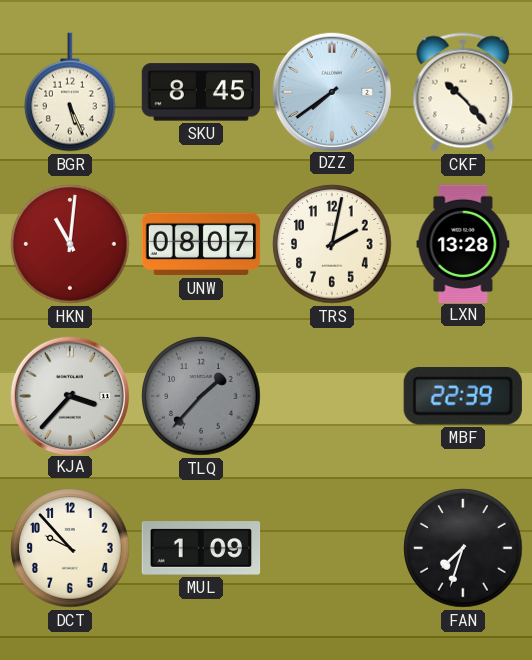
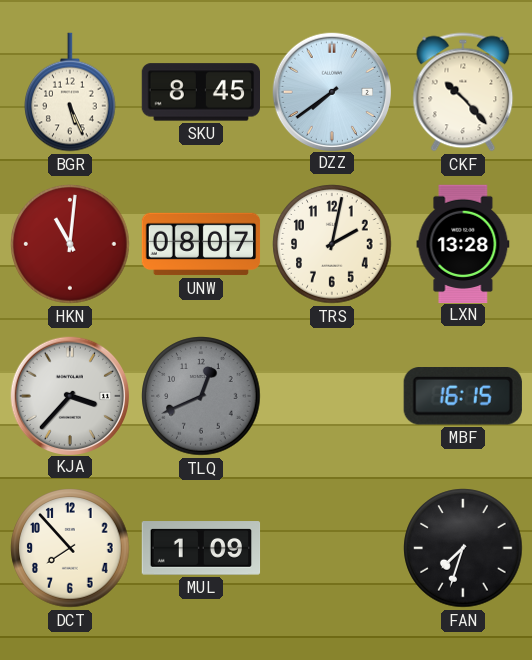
TLQ: 1:37 -> 12:41
MBF: 22:39 -> 16:15
DCT: 9:53 -> 7:53
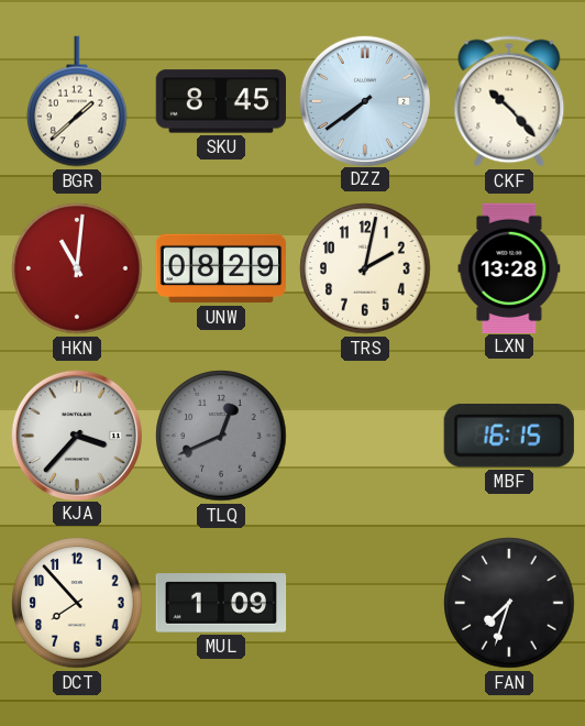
BGR: 5:26 -> 1:38
UNW: 08:07 -> 08:29
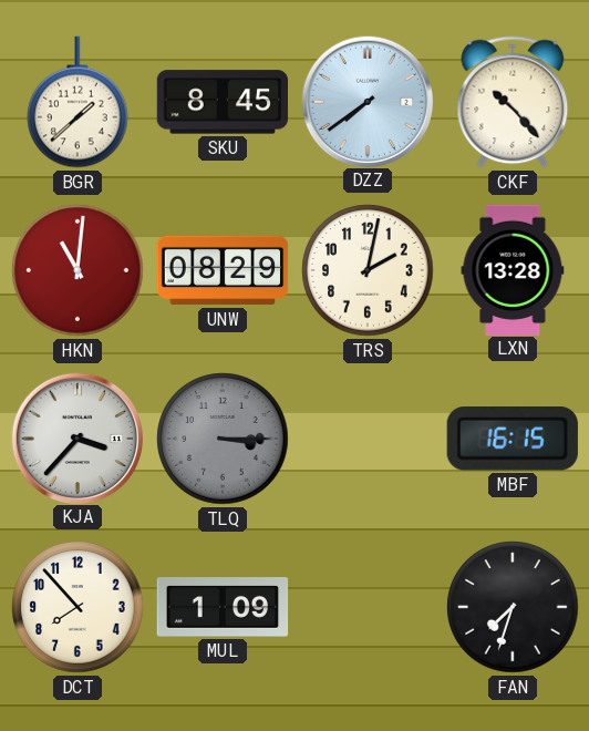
TLQ: 12:41 -> 3:15
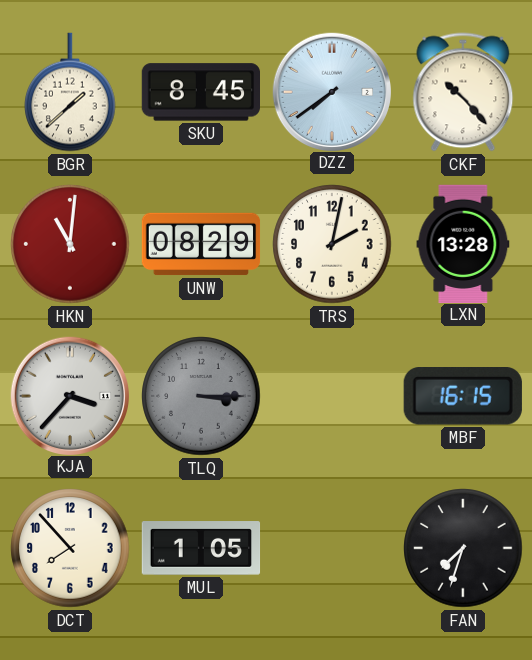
MUL: 1:09 -> 1:05
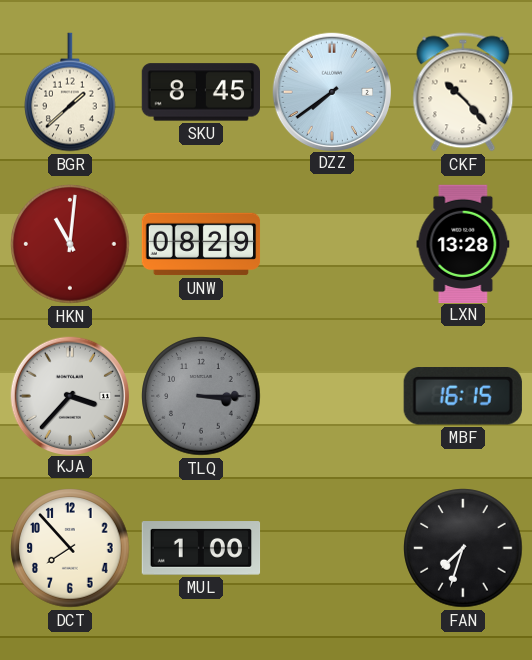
TRS: 2:02 -> none
MUL: 1:05 -> 1:00
